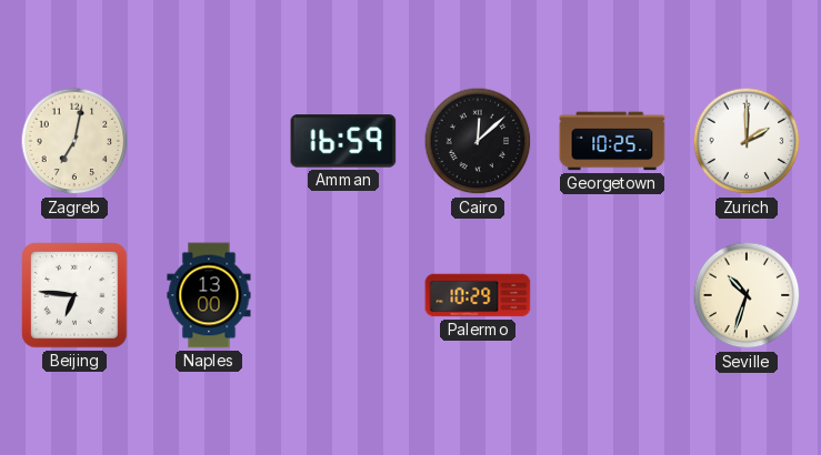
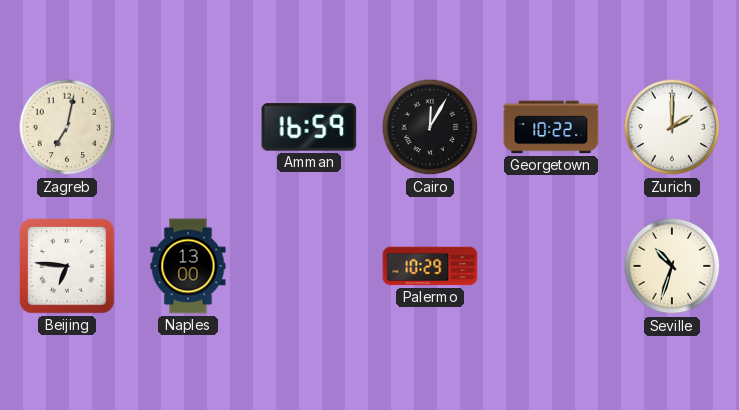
Cairo: 12:08 -> 12:05
Georgetown: 10:25 -> 10:22
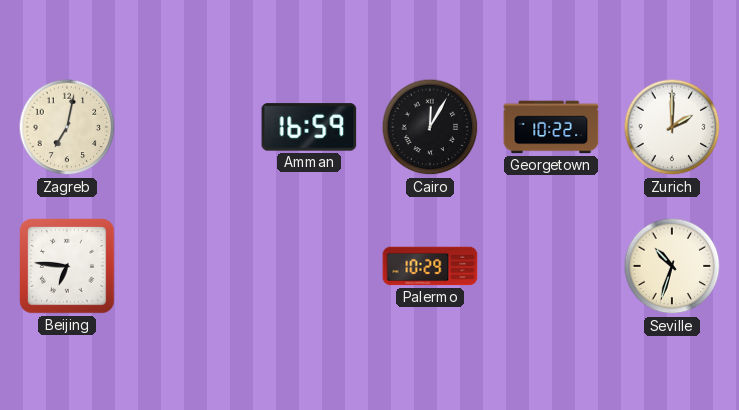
Naples: 13:00 -> none
